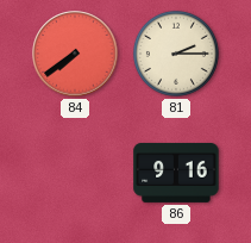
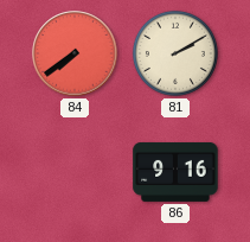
81: 2:15 -> 2:10
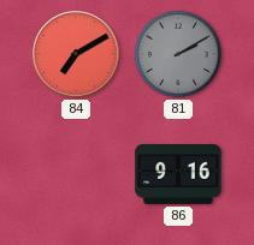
84: 7:39 -> 7:10
81 dial: cream -> grey
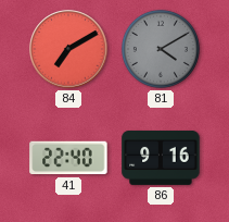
81: 2:10 -> 4:10
41: none -> 22:40
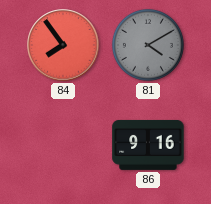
84: 7:10 -> 7:54
41: 22:40 -> none
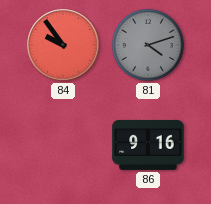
84: 7:54 -> 9:54
81: 4:10 -> 4:12
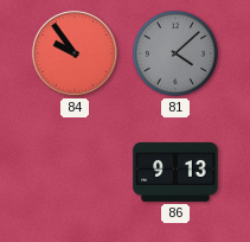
81: 4:12 -> 4:08
86: 9:16 -> 9:13
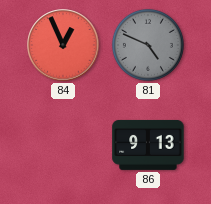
84: 9:54 -> 12:56
81: 4:08 -> 4:49
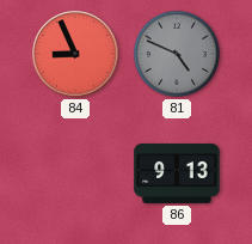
84: 12:56 -> 8:56
